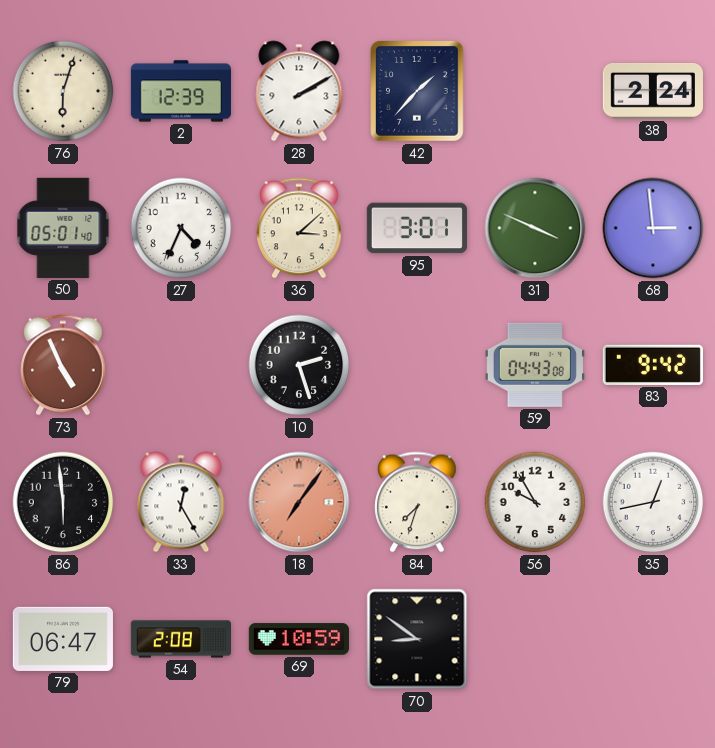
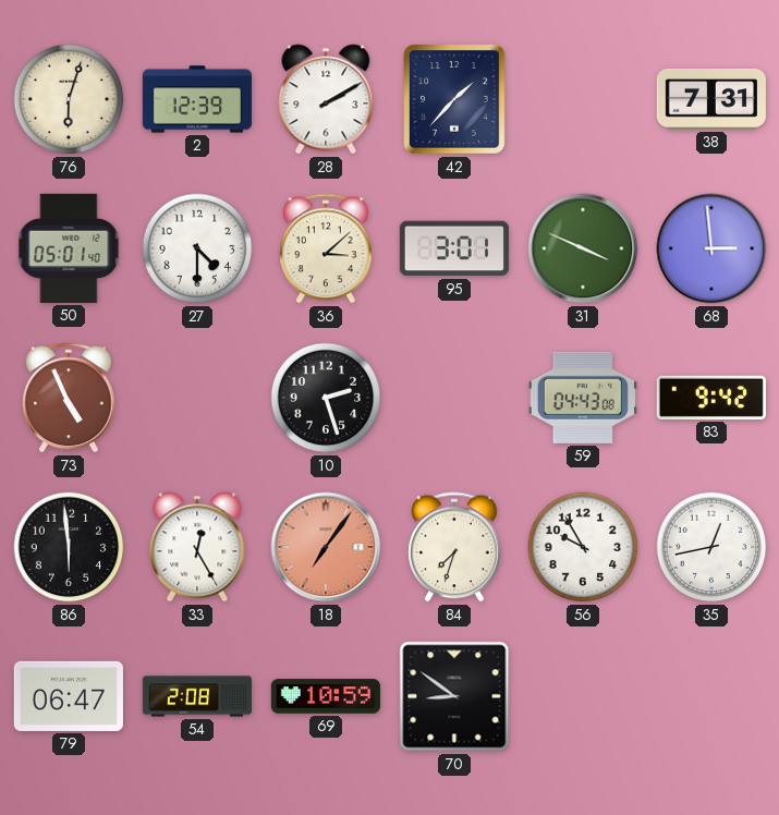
38: 2:24 -> 7:31
27: 4:34 -> 4:30
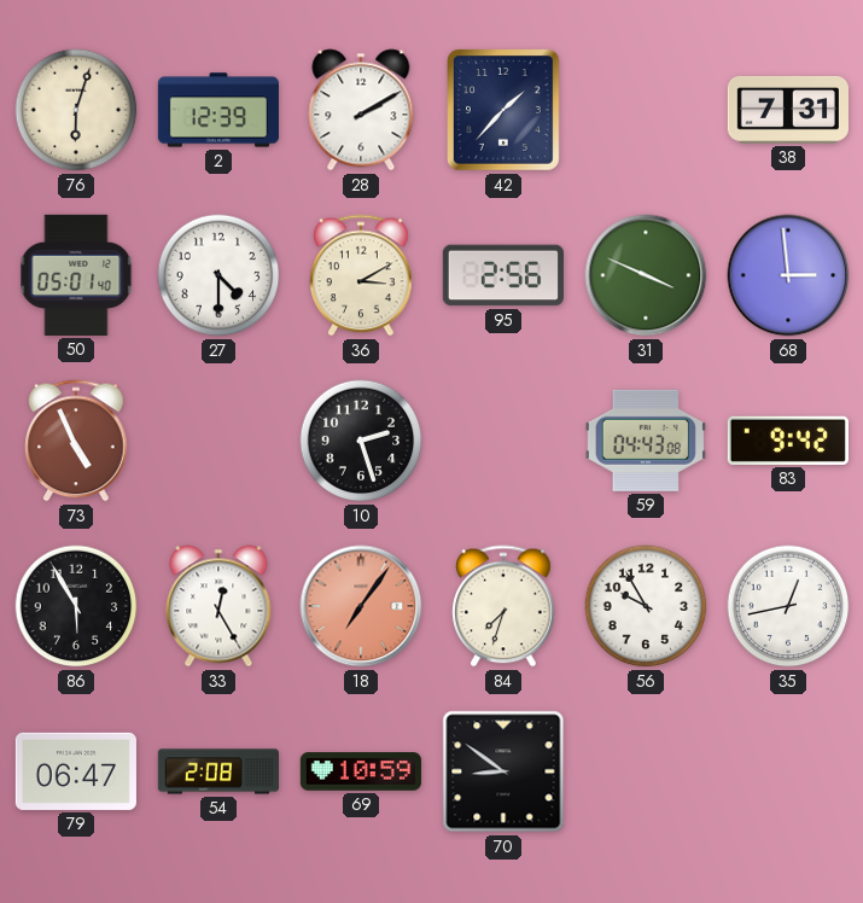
36: 3:08 -> 3:10
95: 3:01 -> 2:56
86: 5:59 -> 5:55
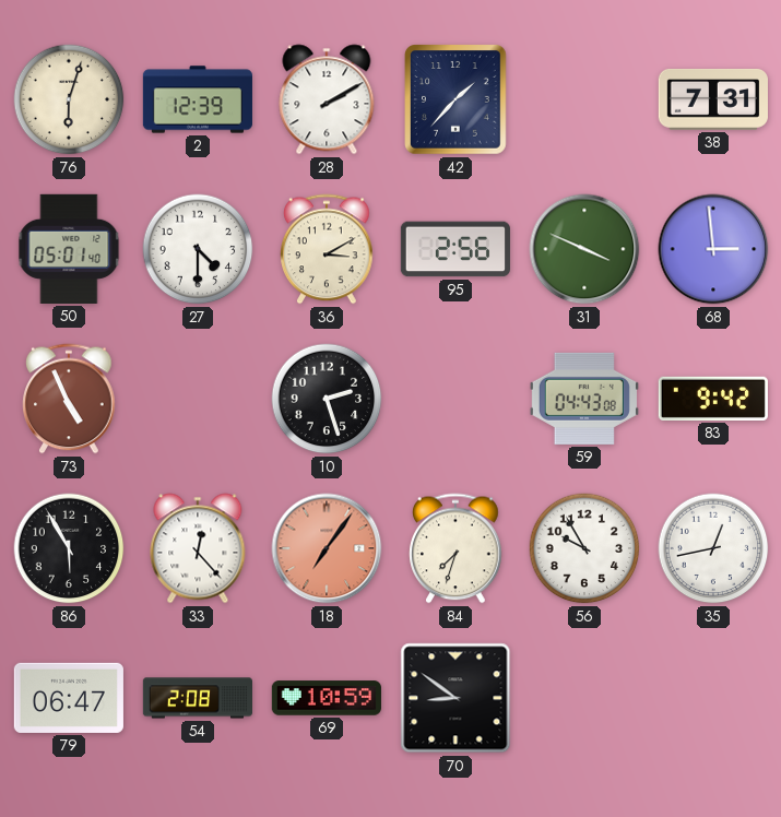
33: 12:25 -> 12:23
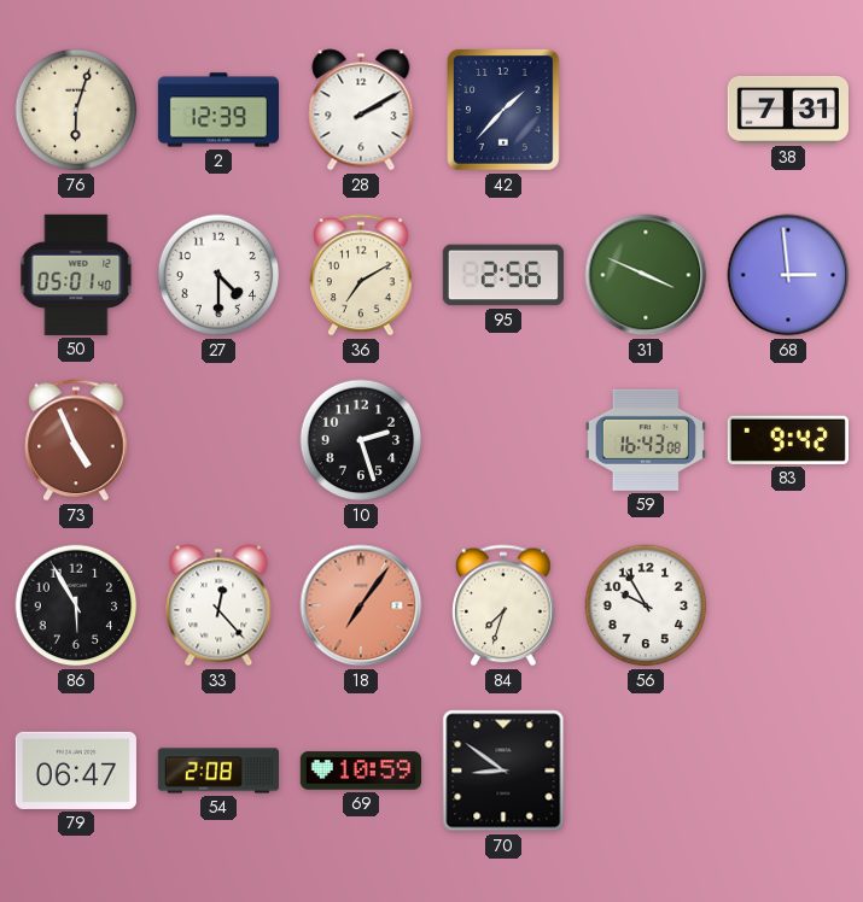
36: 3:10 -> 7:10
59: 04:43 -> 16:43
35: 12:43 -> none
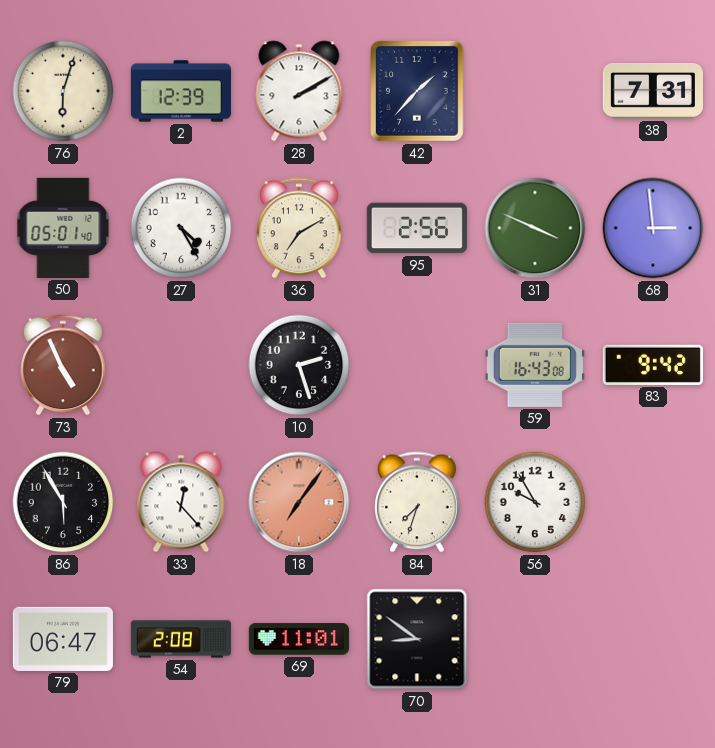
27: 4:30 -> 4:25
69: 10:59 -> 11:01
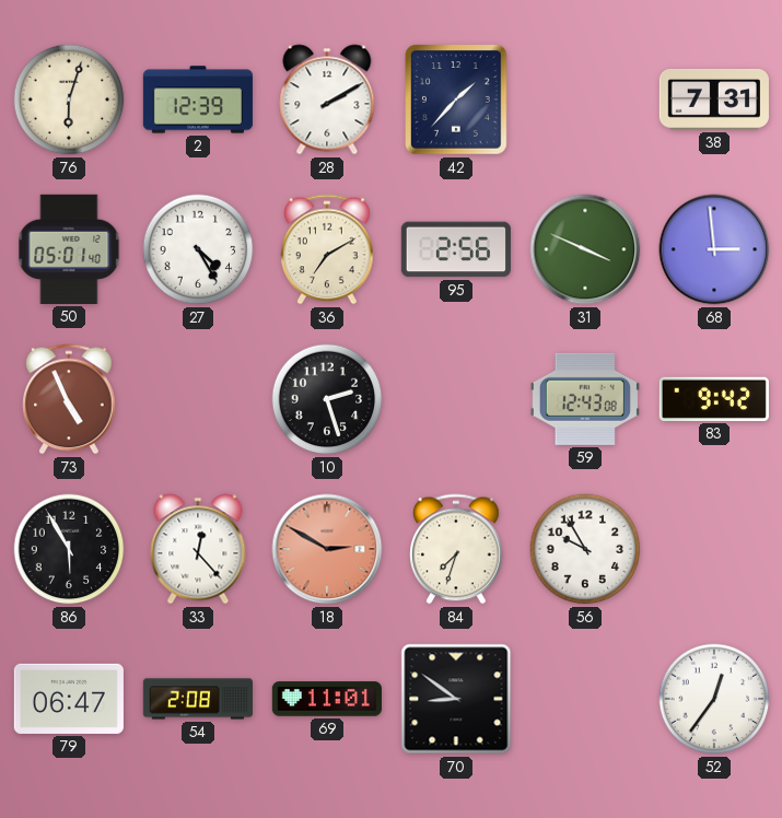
59: 16:43 -> 12:43
18: 7:06 -> 2:50
52: none -> 12:36
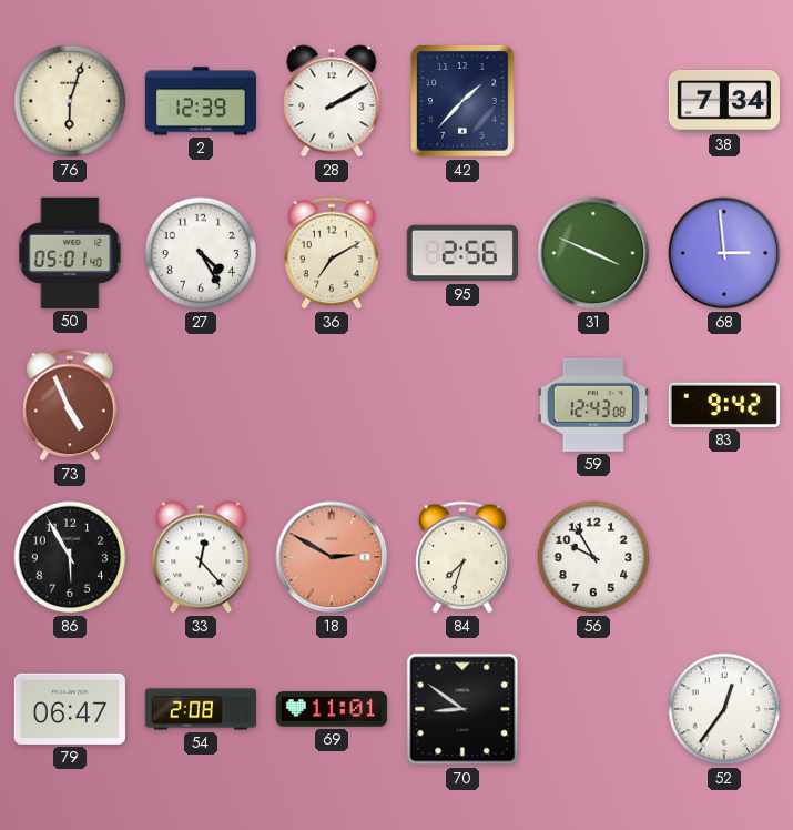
38: 7:31 -> 7:34
10: 2:27 -> none
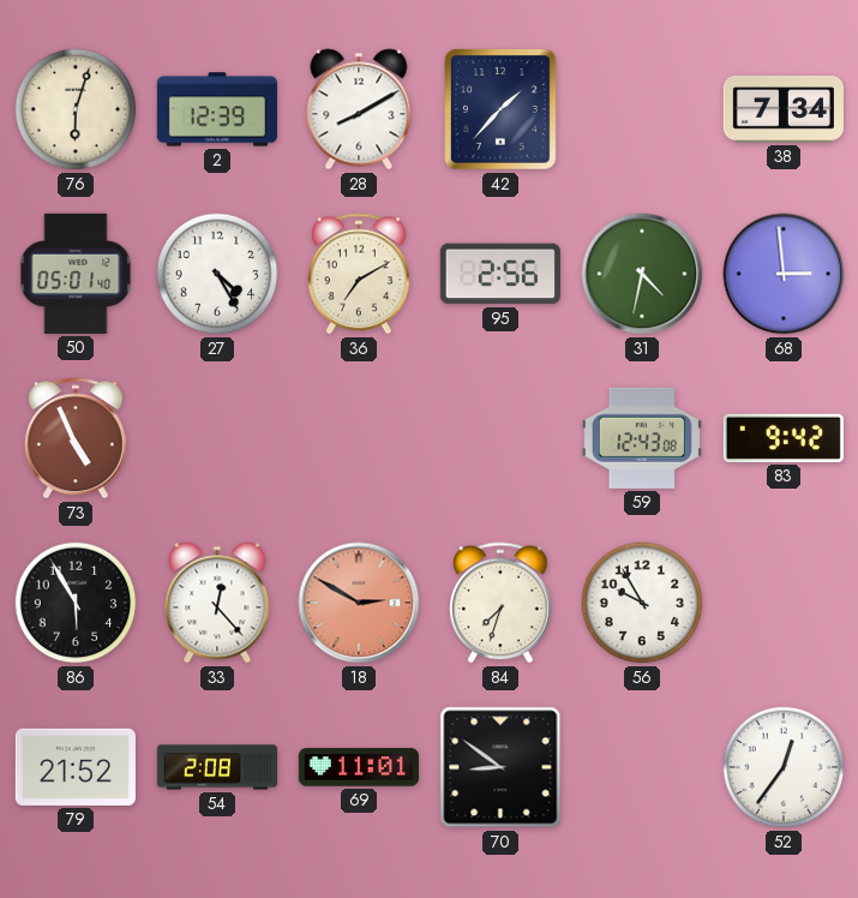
28: 2:10 -> 8:10
31: 3:49 -> 4:32
79: 06:47 -> 21:52
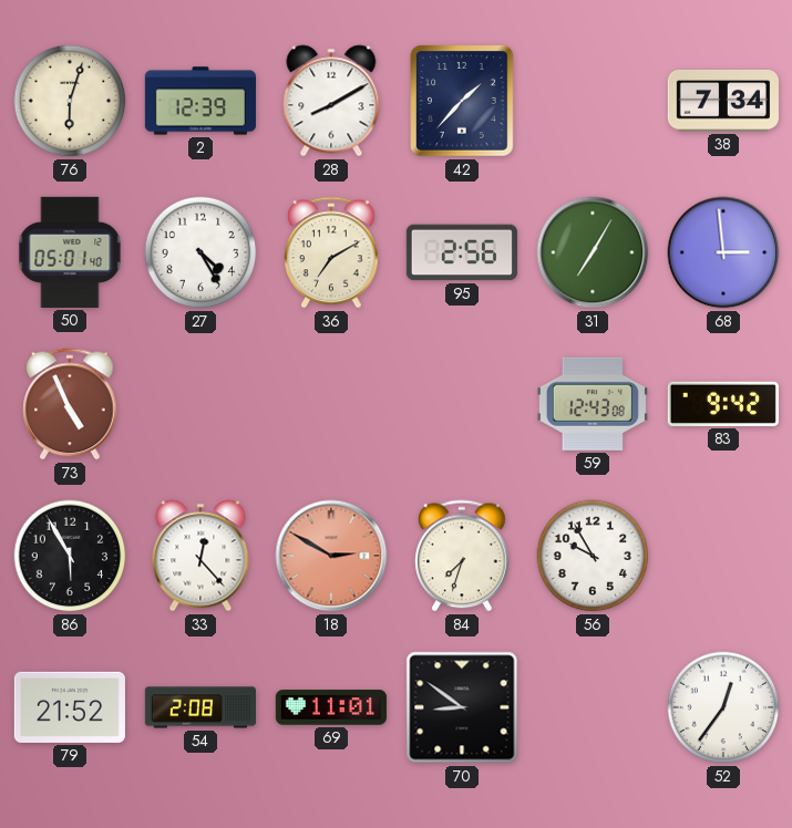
31: 4:32 -> 7:05
